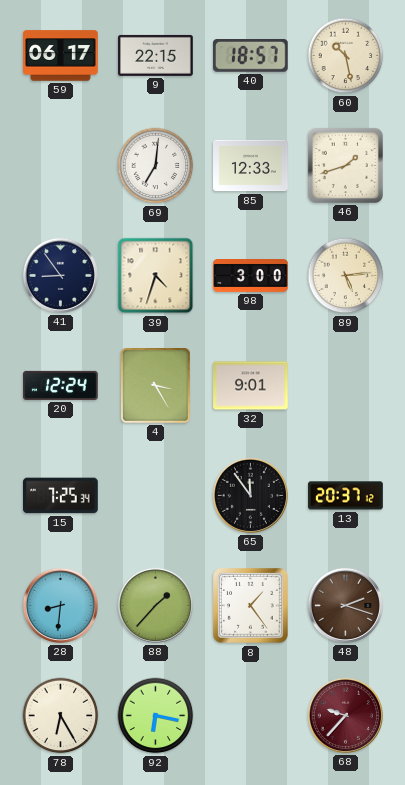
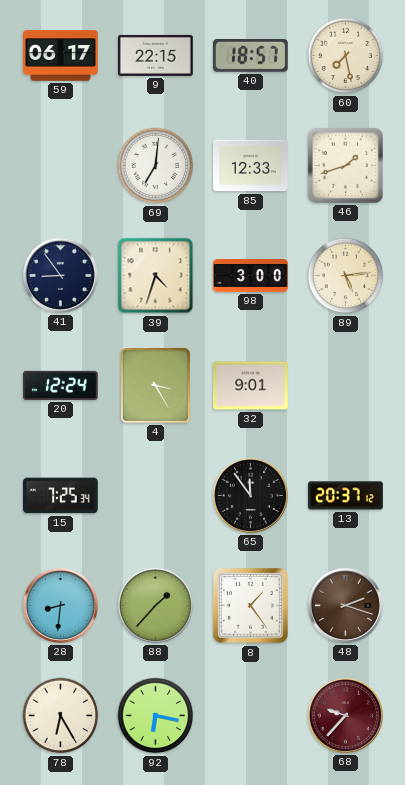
60: 10:28 -> 7:28
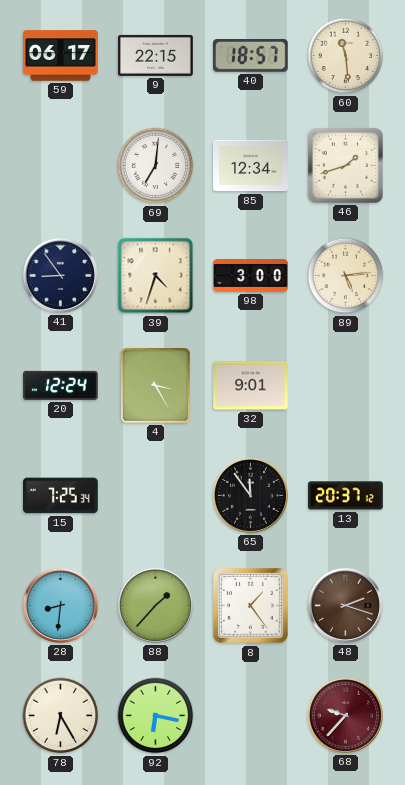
60: 7:28 -> 11:29
85: 12:33 -> 12:34
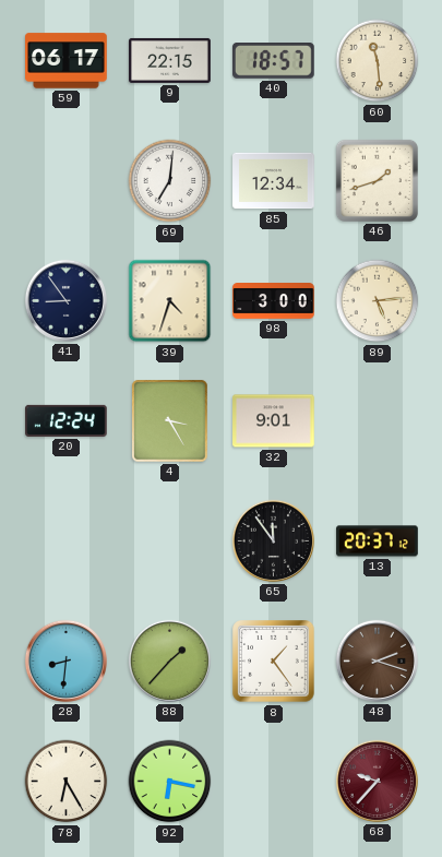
15: 7:25 -> none
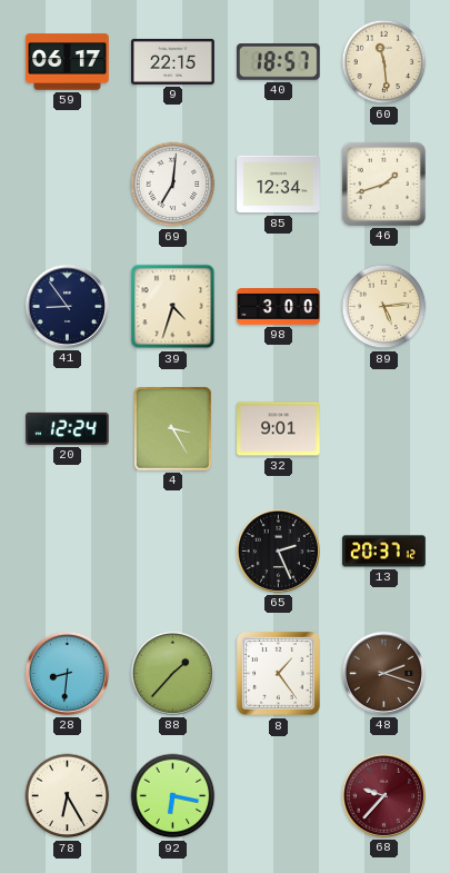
65: 11:54 -> 2:26
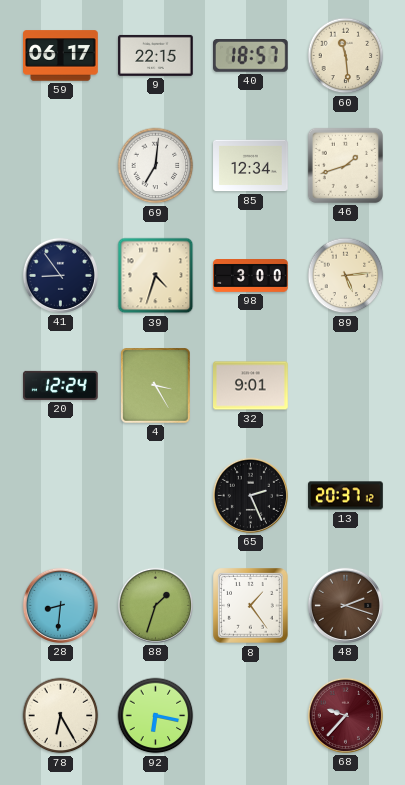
88: 1:37 -> 1:33
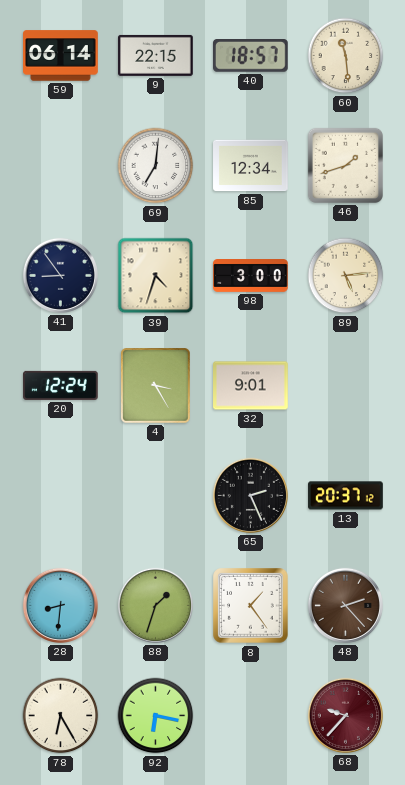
59: 06:17 -> 06:14
48: 2:18 -> 2:23
